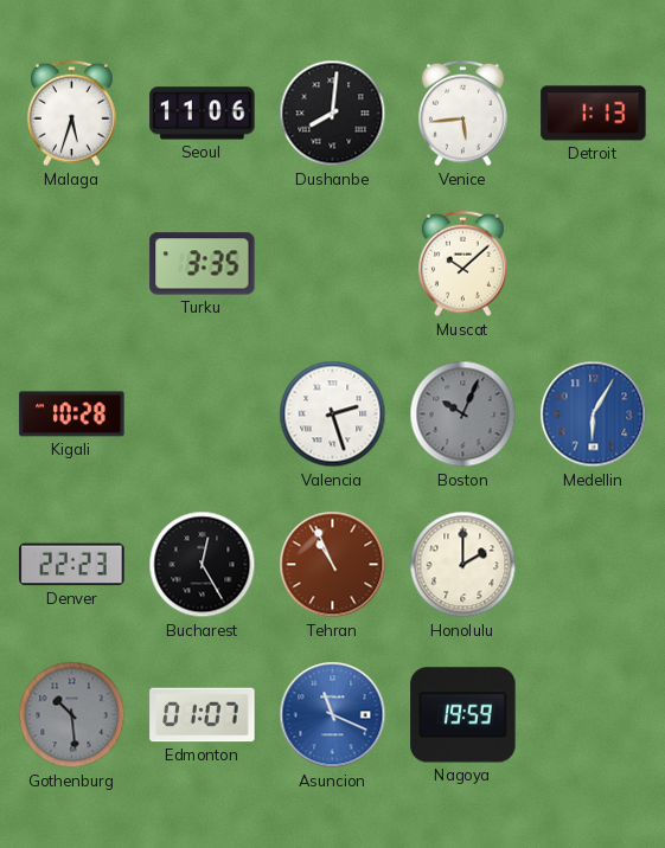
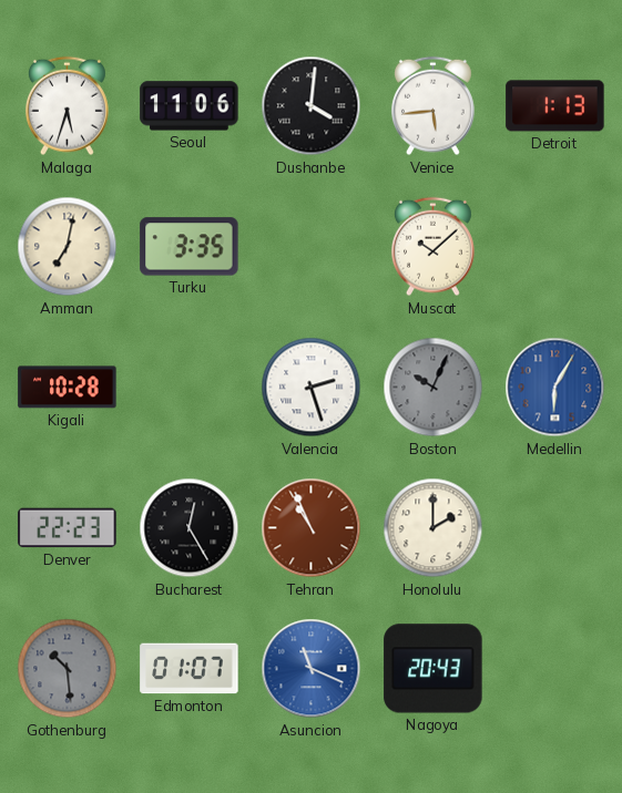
Dushanbe: 8:01 -> 4:01
Amman: none -> 7:02
Nagoya: 19:59 -> 20:43
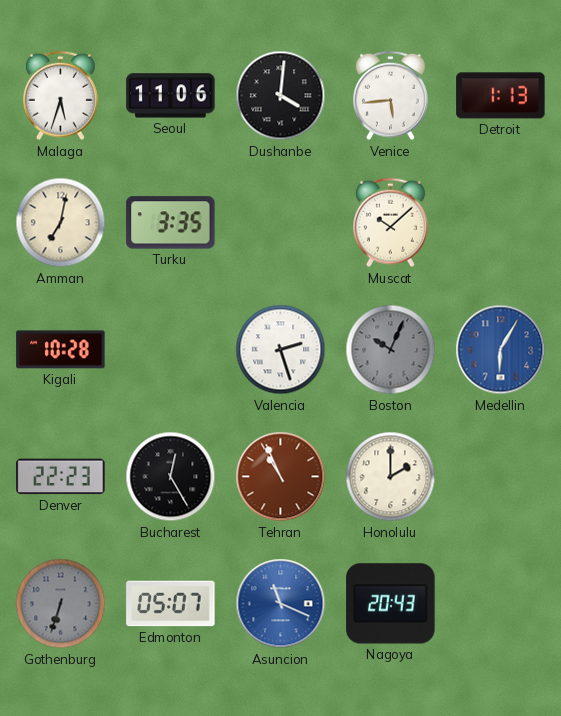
Gothenburg: 10:29 -> 6:33
Edmonton: 01:07 -> 05:07
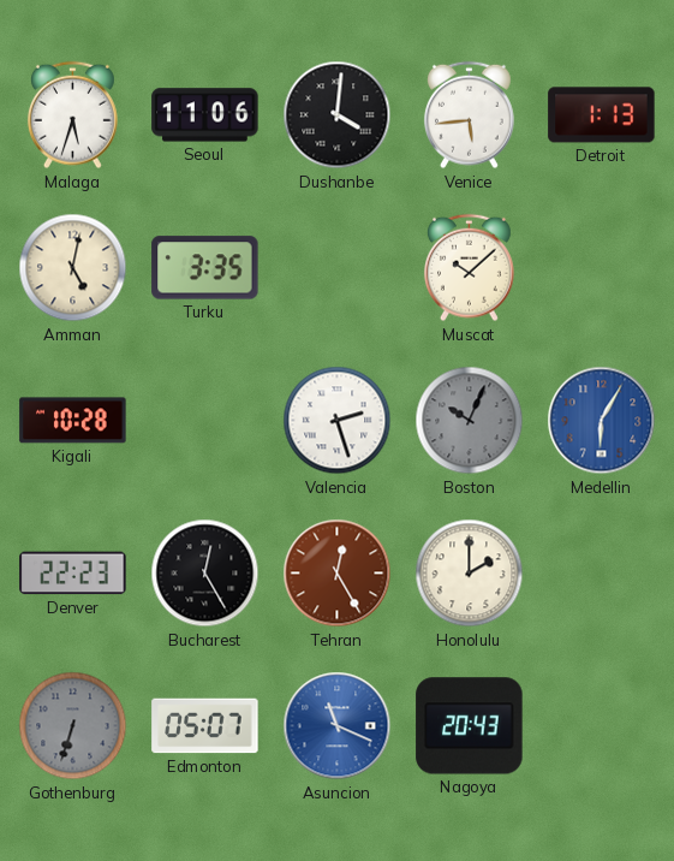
Amman: 7:02 -> 5:02
Tehran: 10:56 -> 12:25
